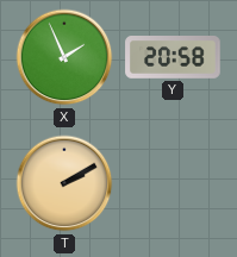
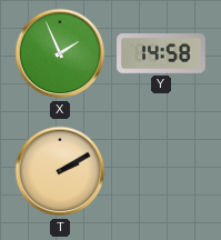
Y: 20:58 -> 14:58
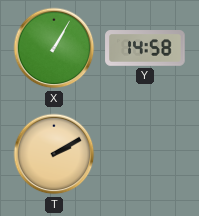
X: 1:56 -> 1:05
